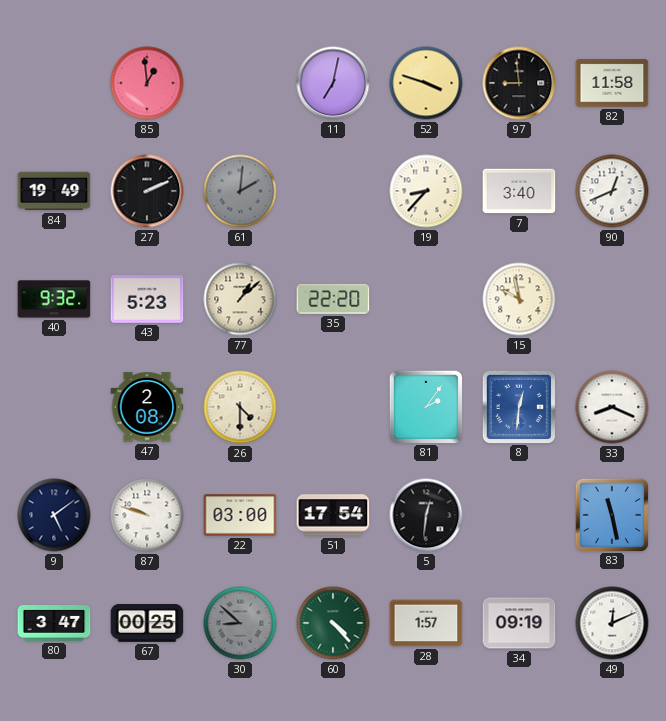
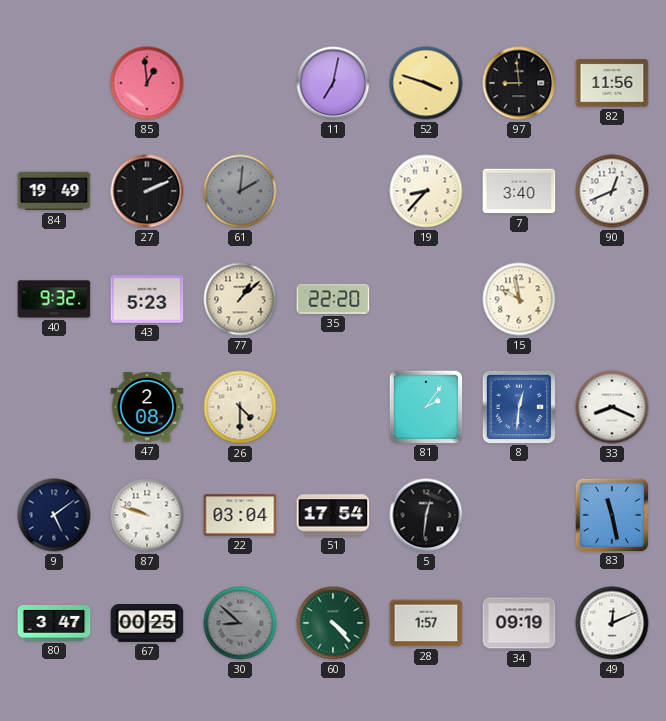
82: 11:58 -> 11:56
22: 03:00 -> 03:04
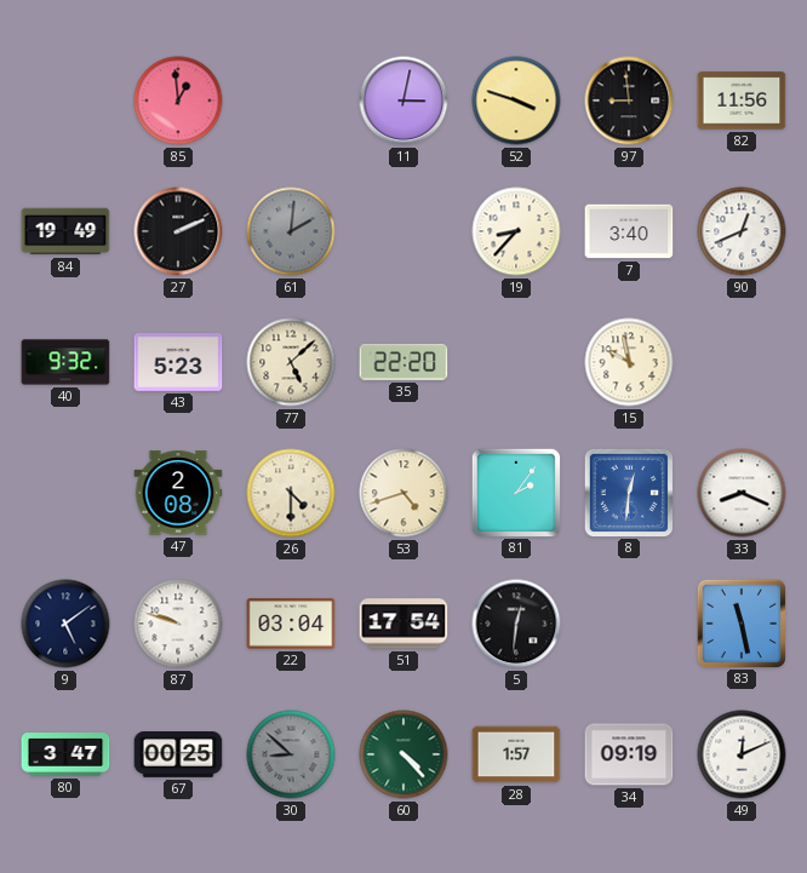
11: 7:02 -> 3:02
77: 1:08 -> 5:08
53: none -> 4:42
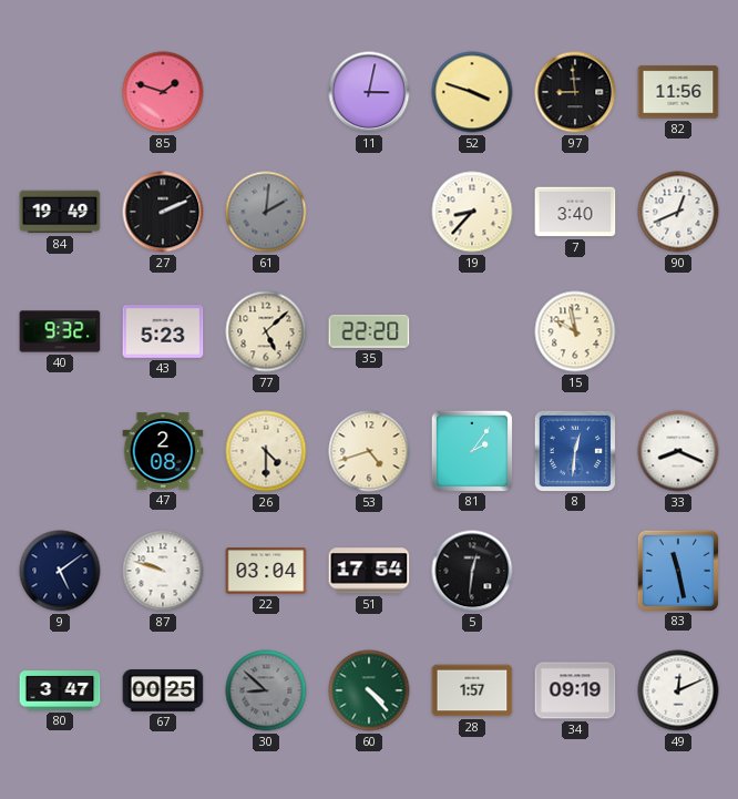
85: 12:59 -> 1:48
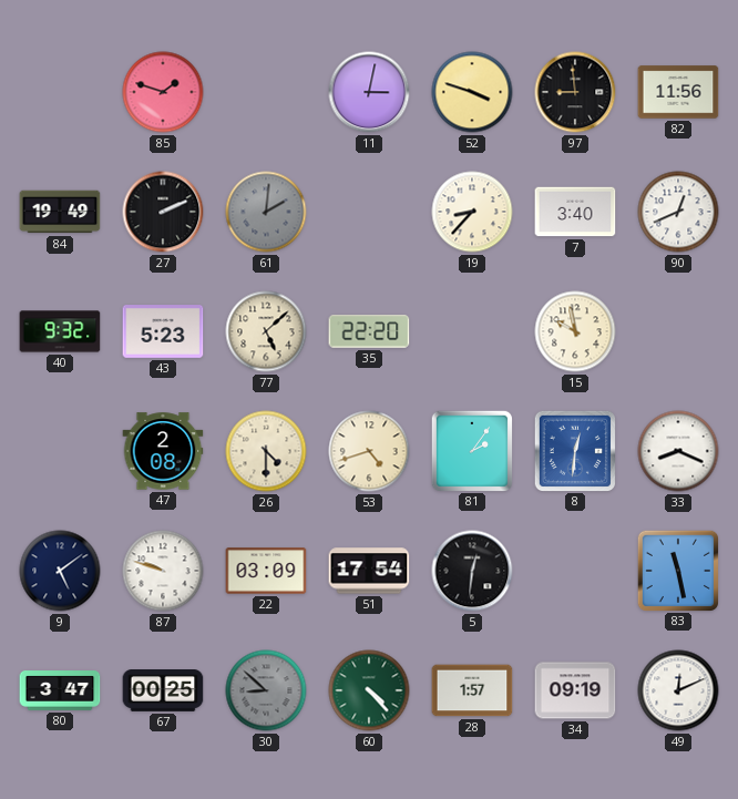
22: 03:04 -> 03:09
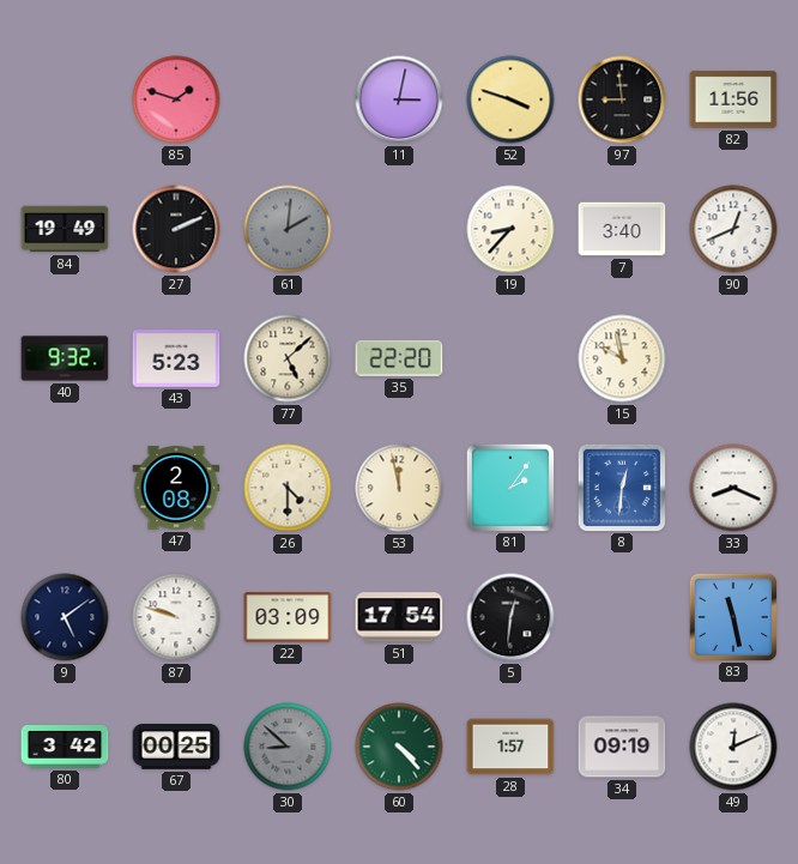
53: 4:42 -> 11:58
80: 3:47 -> 3:42
